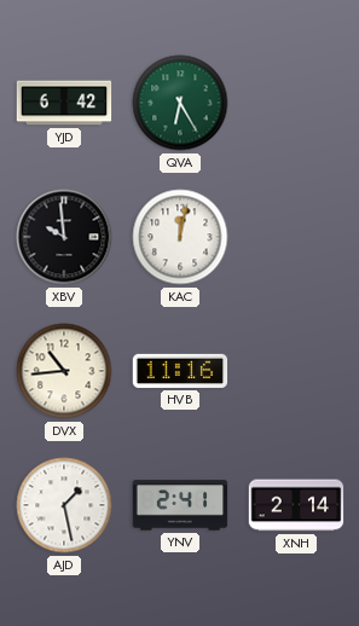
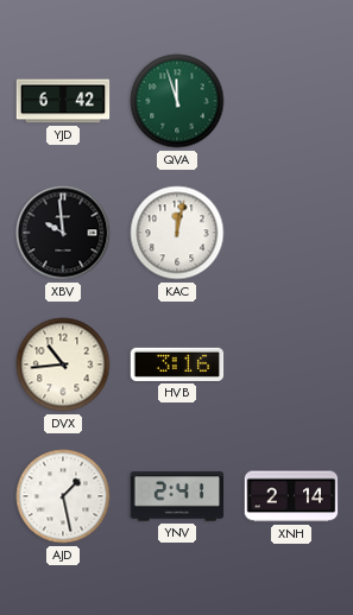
QVA: 6:25 -> 11:57
HVB: 11:16 -> 3:16
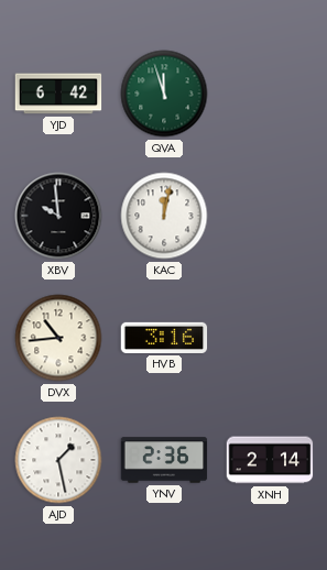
YNV: 2:41 -> 2:36
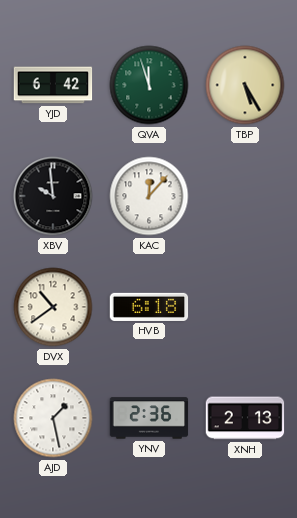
TBP: none -> 5:25
KAC: 12:02 -> 12:07
DVX: 10:44 -> 10:39
HVB: 3:16 -> 6:18
XNH: 2:14 -> 2:13
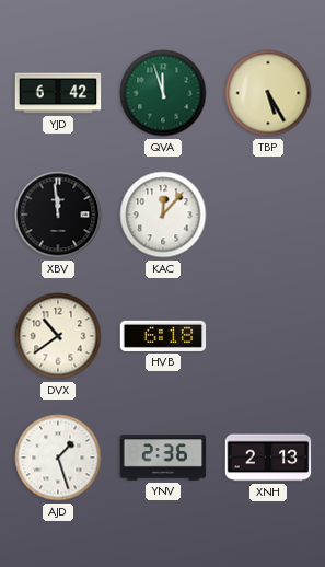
XBV: 9:59 -> 11:59
AJD: 1:28 -> 1:27
